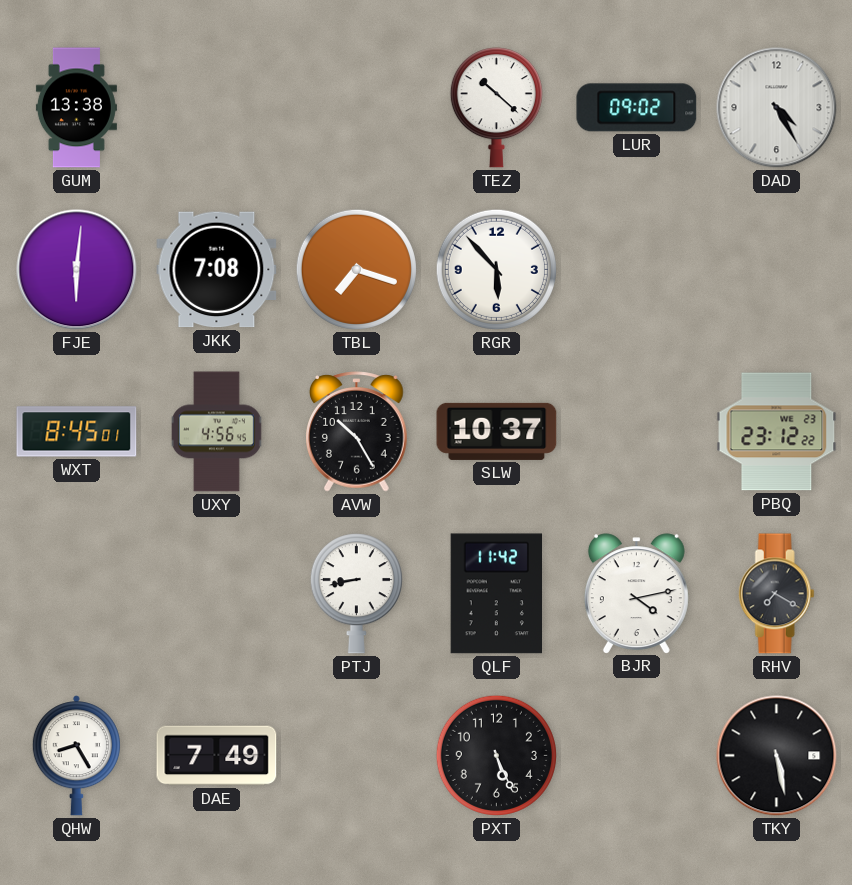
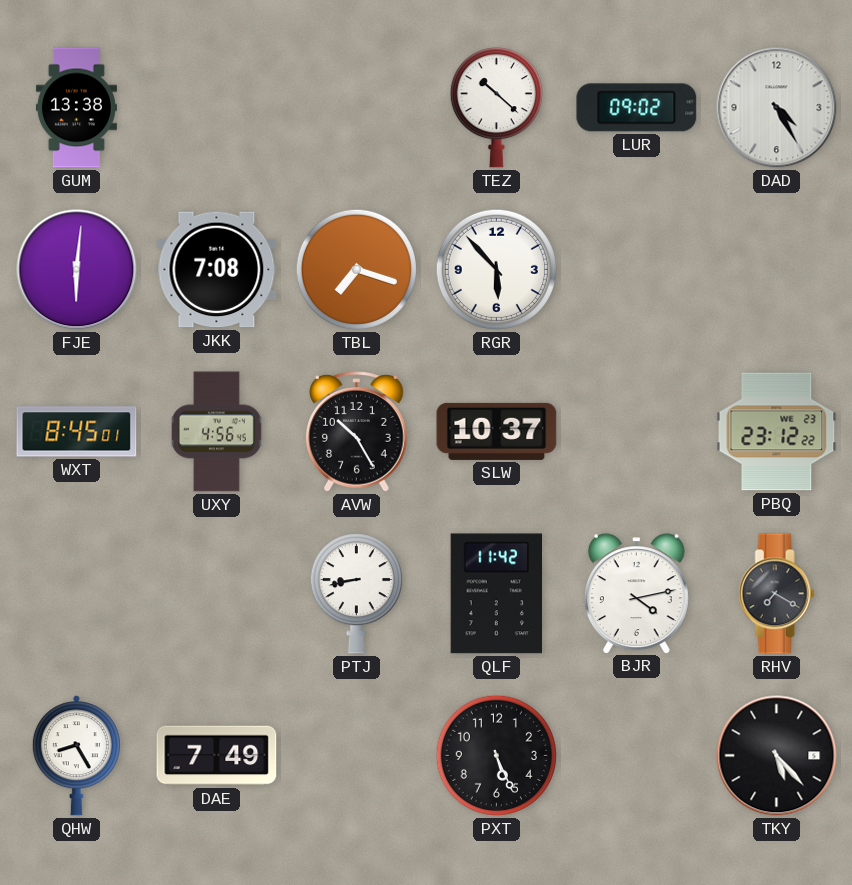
TKY: 5:28 -> 5:23
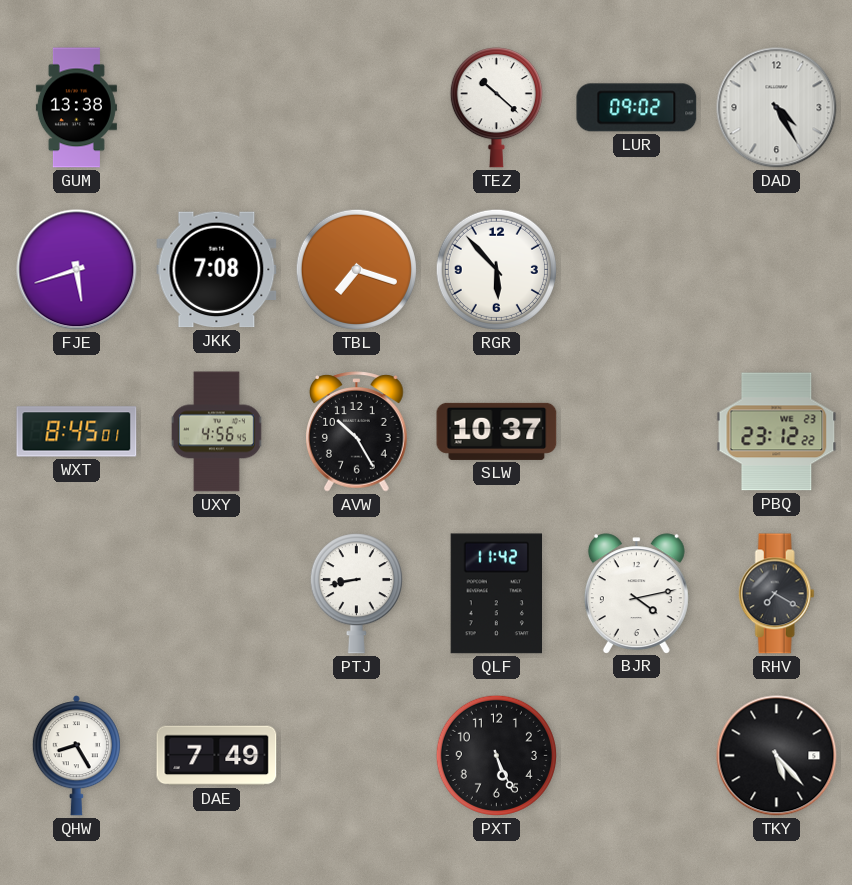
FJE: 6:01 -> 5:42
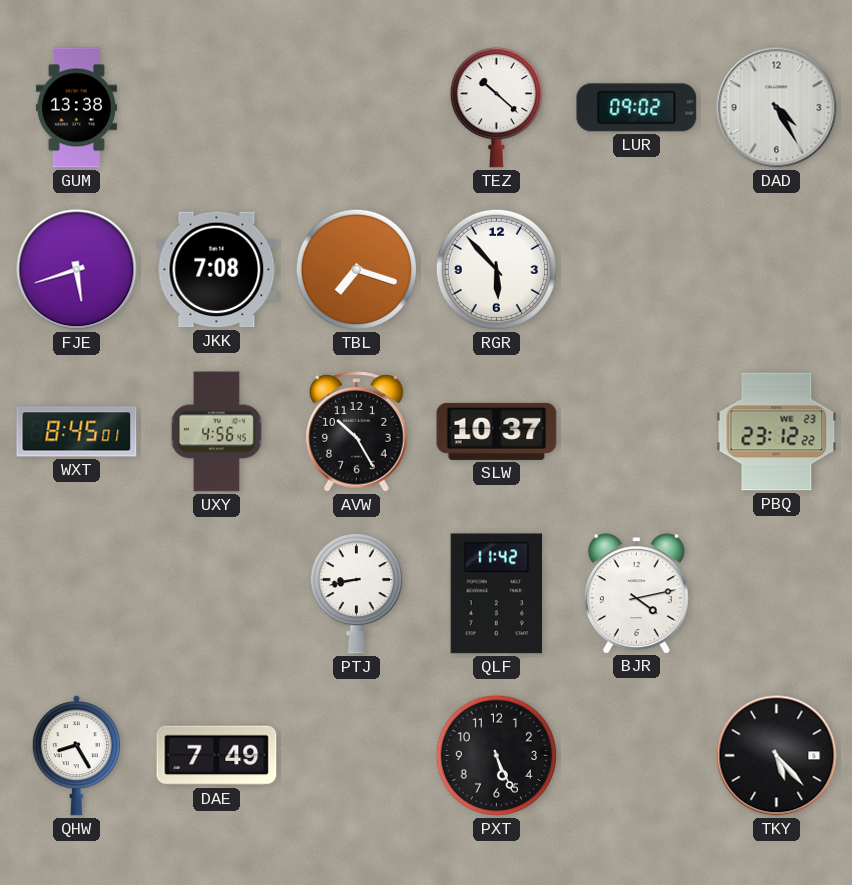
RHV: 7:20 -> none
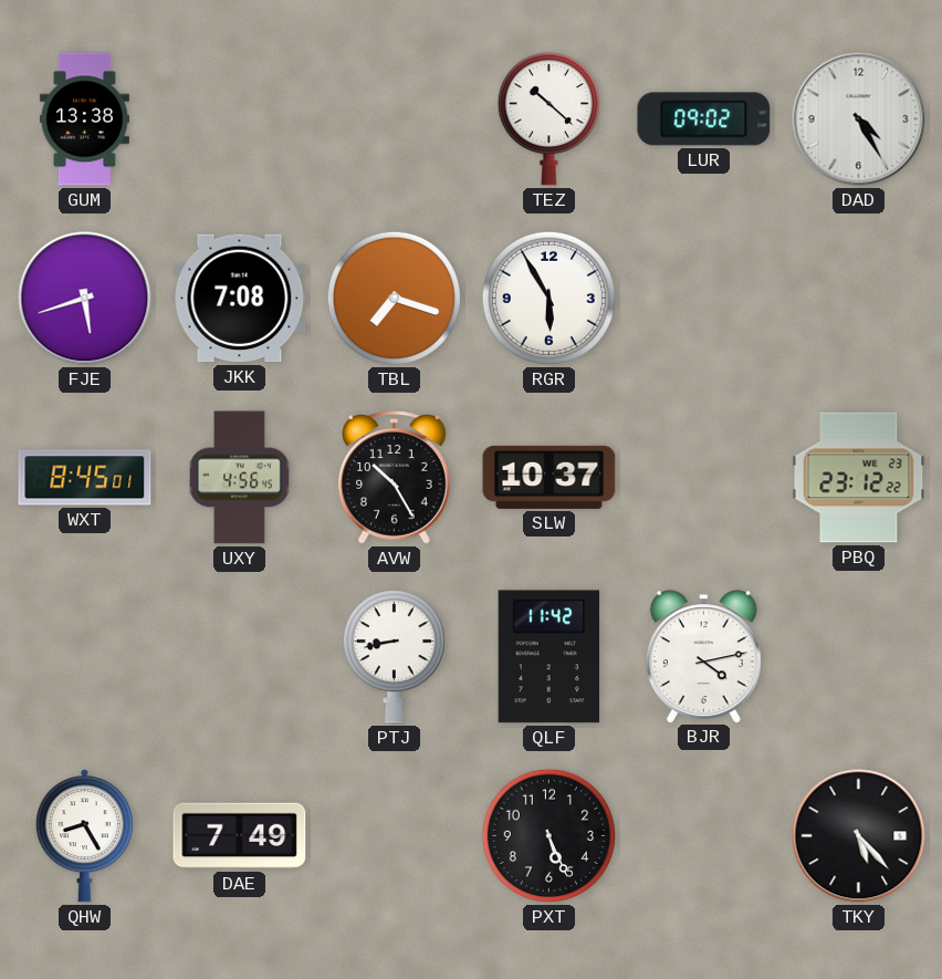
RGR: 5:53 -> 5:55
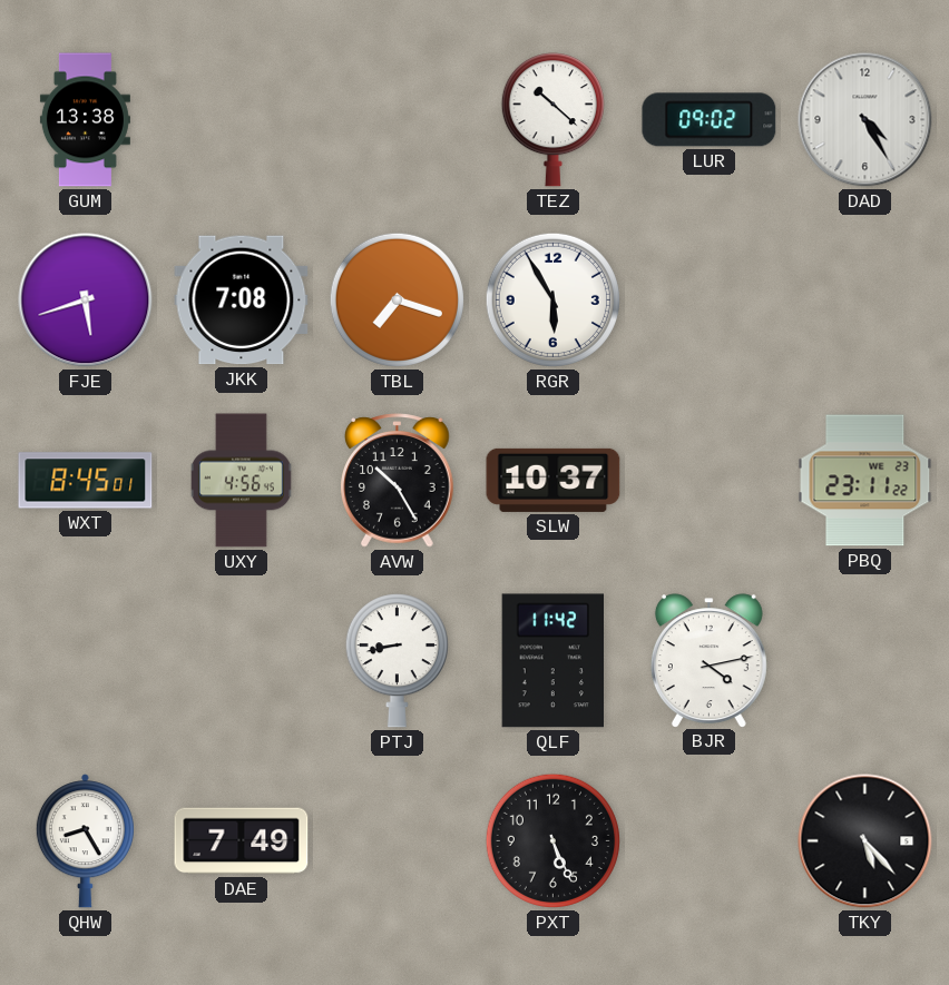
PBQ: 23:12 -> 23:11
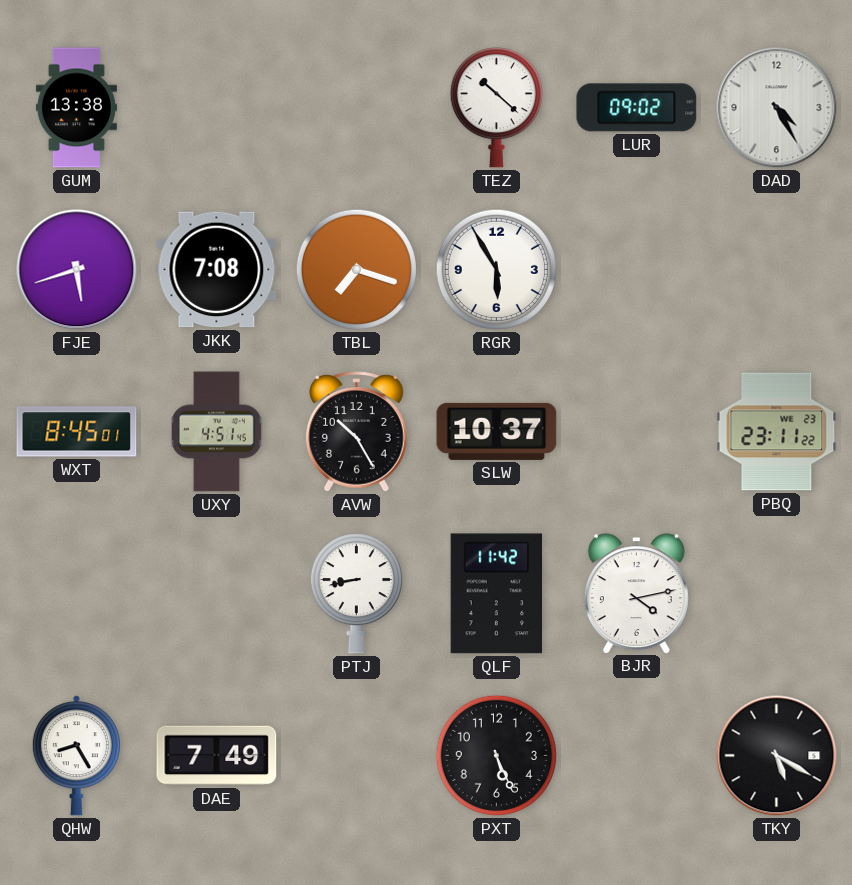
UXY: 4:56 -> 4:51
TKY: 5:23 -> 5:20
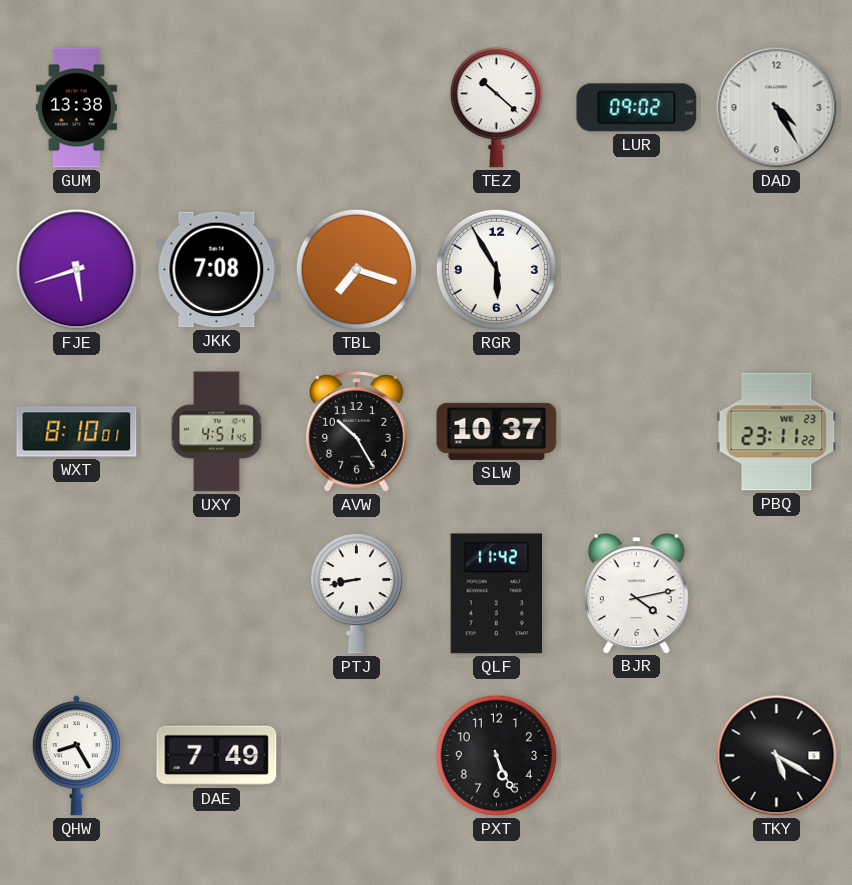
WXT: 8:45 -> 8:10
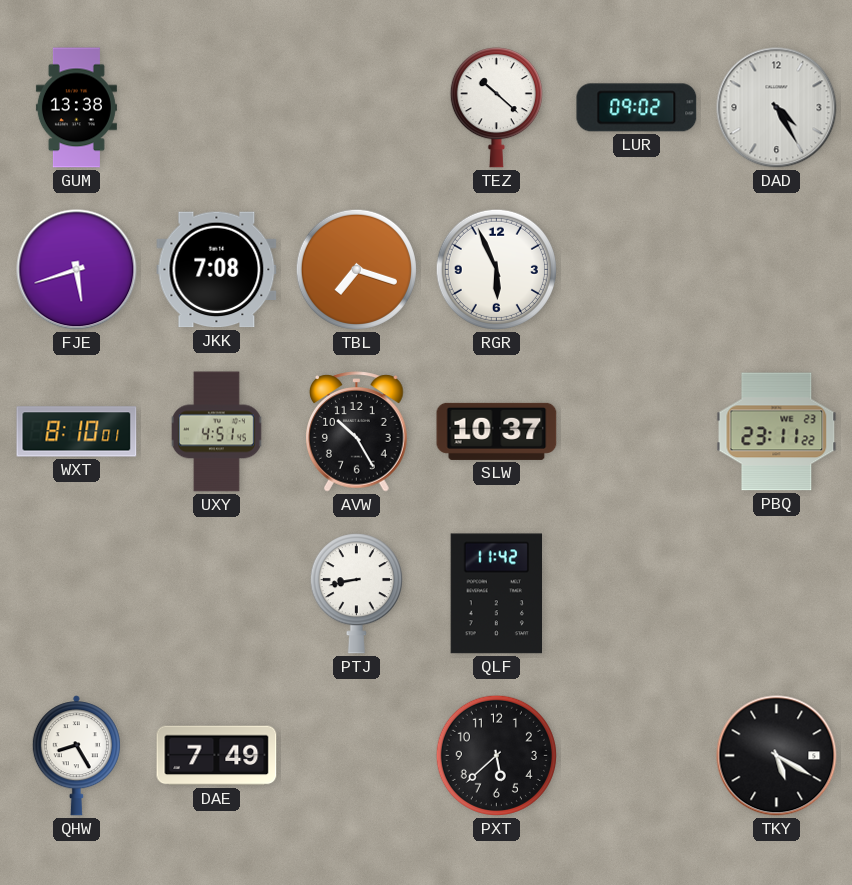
RGR: 5:55 -> 5:56
BJR: 4:13 -> none
PXT: 5:26 -> 5:38
